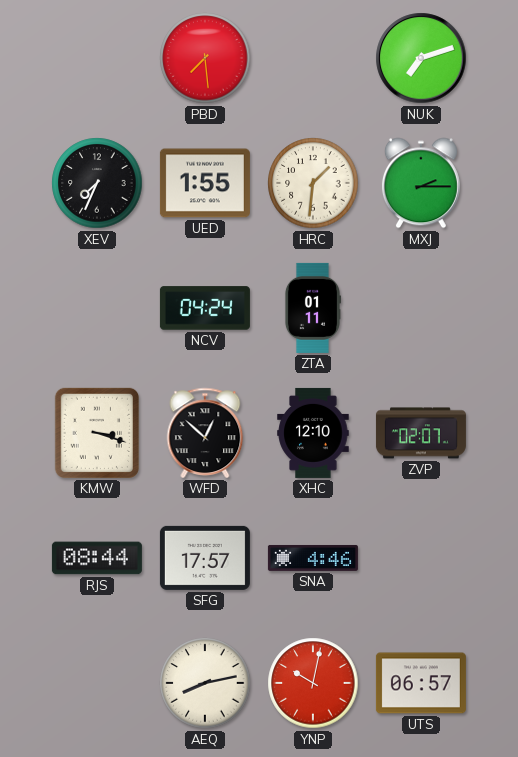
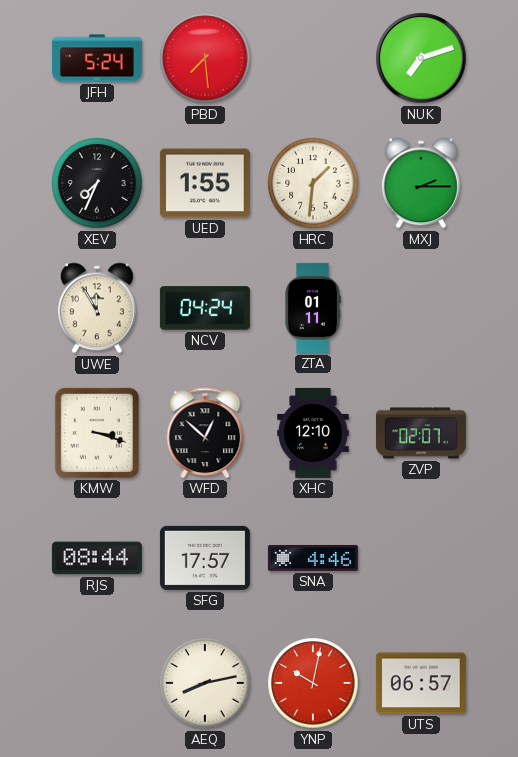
JFH: none -> 5:24
UWE: none -> 11:55
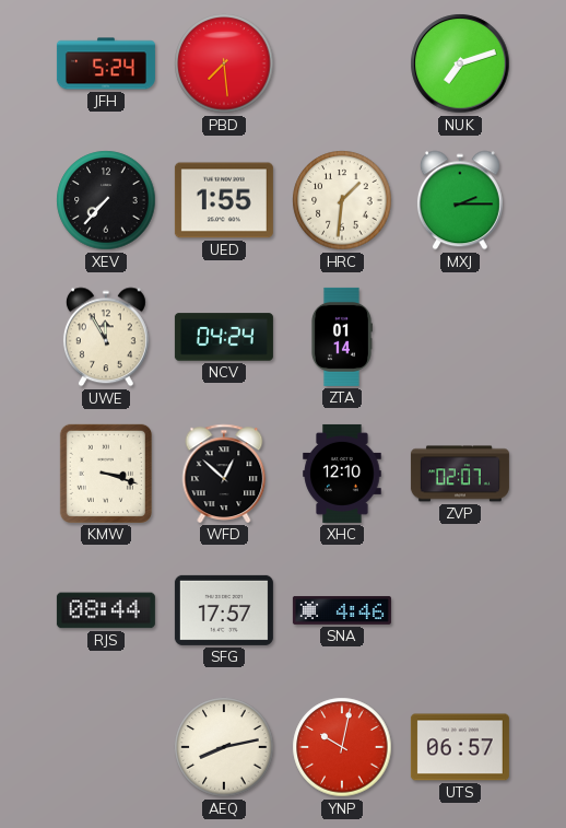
XEV: 7:34 -> 7:37
ZTA: 01:11 -> 01:14
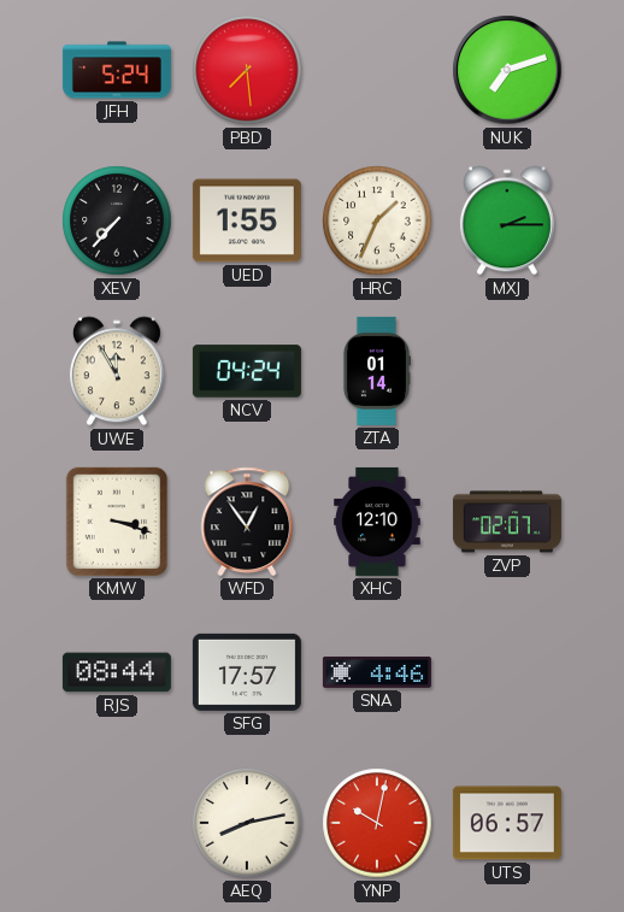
HRC: 1:31 -> 1:34
WFD: 12:52 -> 12:54
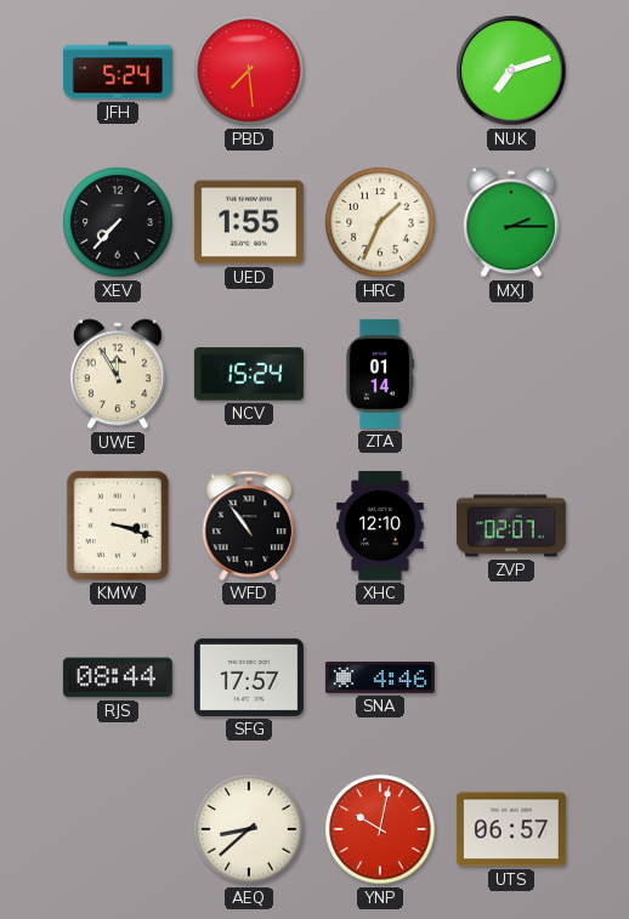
NCV: 04:24 -> 15:24
WFD: 12:54 -> 10:54
AEQ: 8:13 -> 8:38
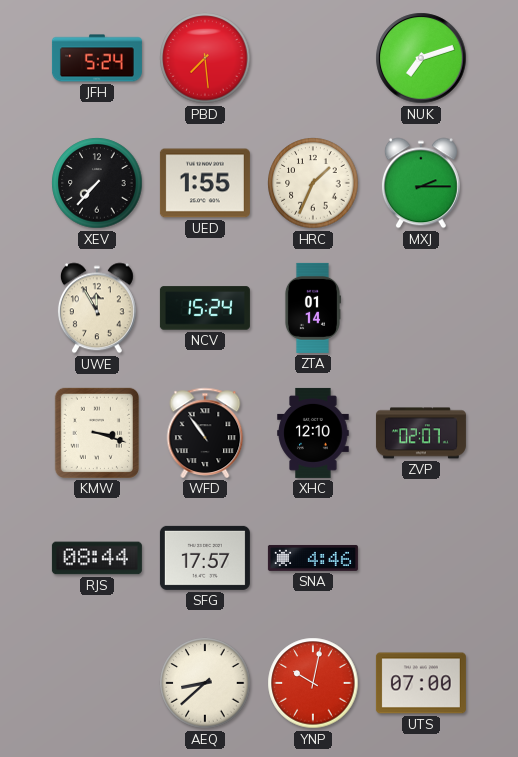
UTS: 06:57 -> 07:00
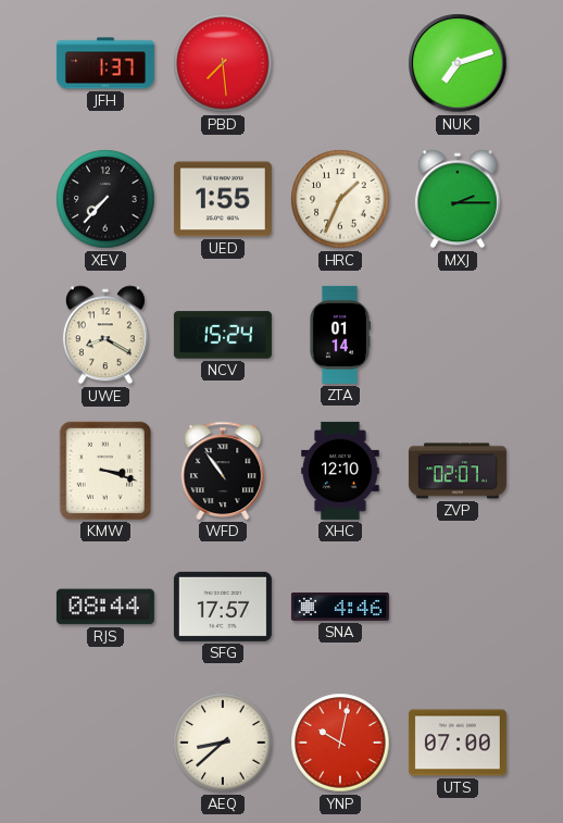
JFH: 5:24 -> 1:37
UWE: 11:55 -> 8:20
